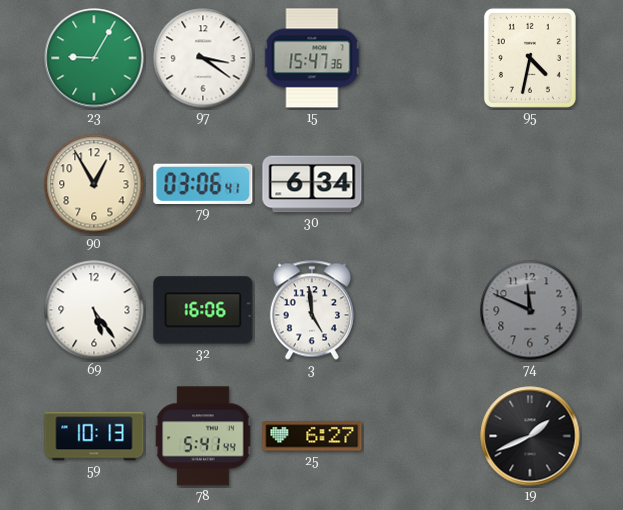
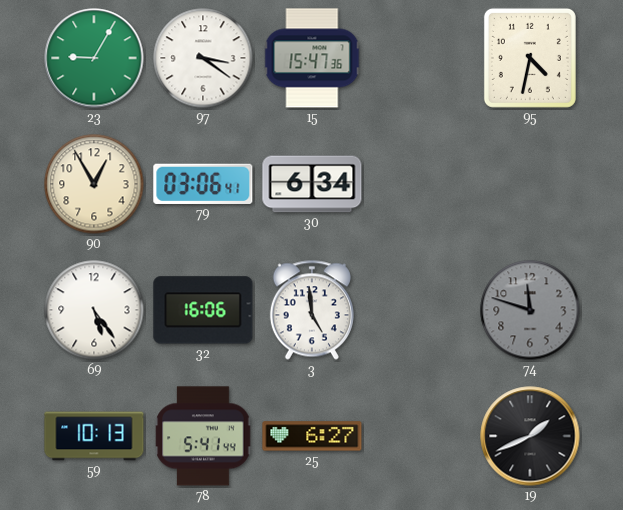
74: 11:49 -> 11:48
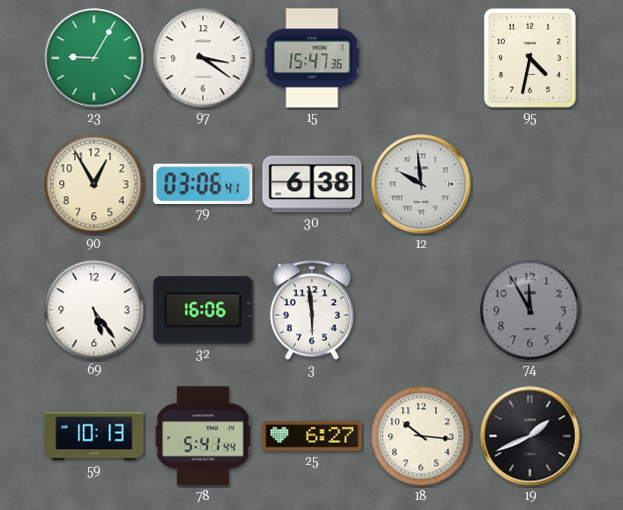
30: 6:34 -> 6:38
12: none -> 9:59
3: 4:59 -> 5:59
74: 11:48 -> 11:55
18: none -> 10:16
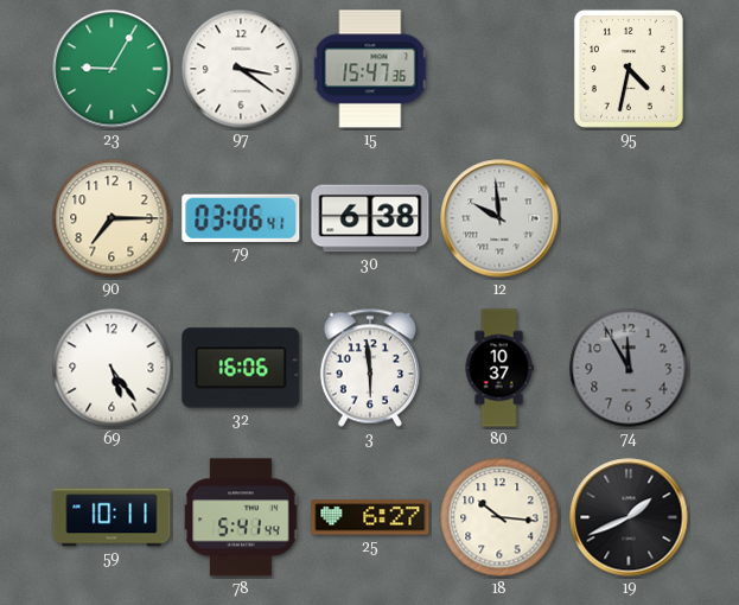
90: 12:55 -> 7:15
80: none -> 10:37
59: 10:13 -> 10:11
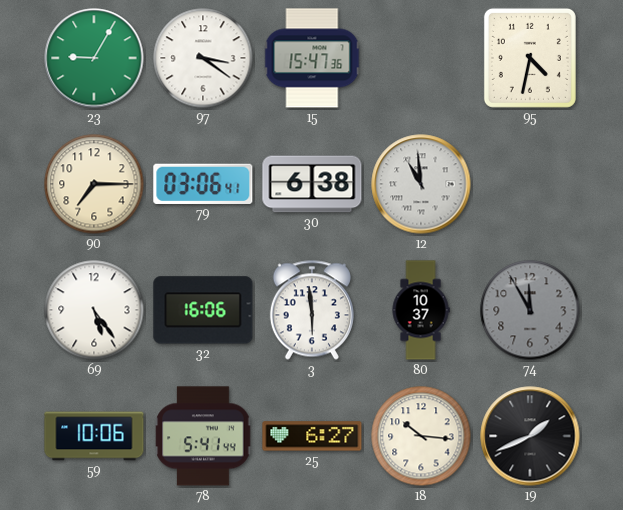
12: 9:59 -> 10:59
59: 10:11 -> 10:06
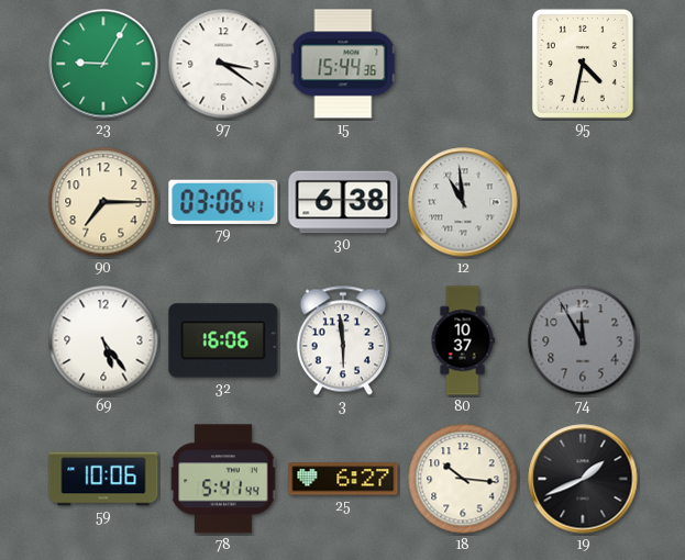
15: 15:47 -> 15:44
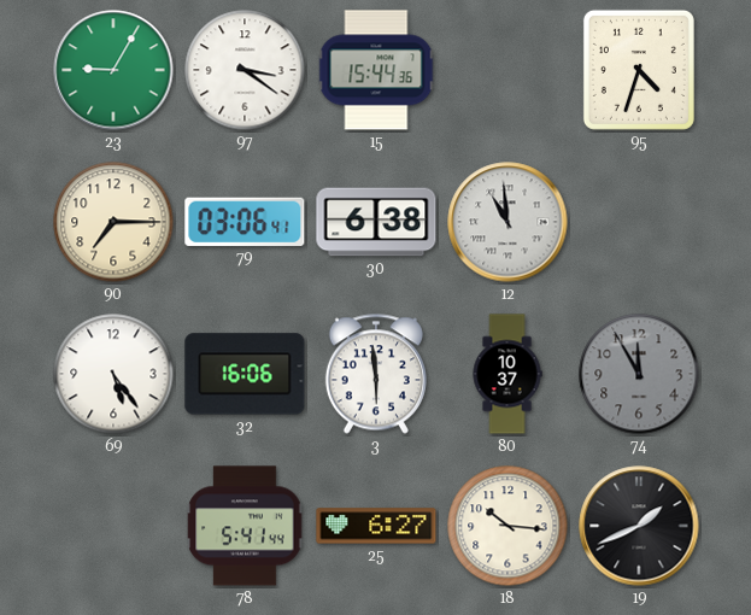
95: 4:32 -> 4:33
59: 10:06 -> none
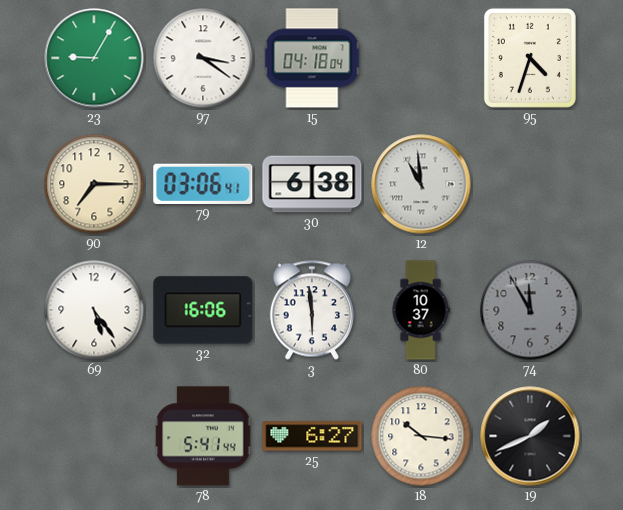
15: 15:44 -> 04:18
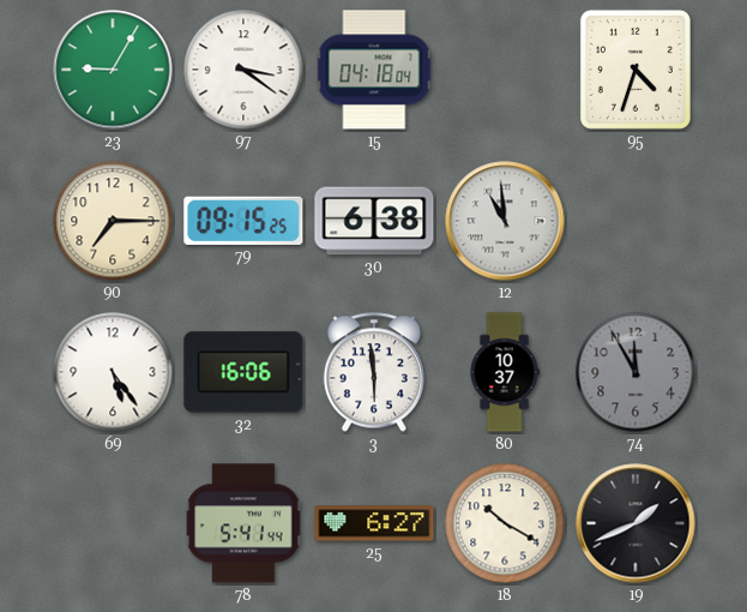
79: 03:06 -> 09:15
18: 10:16 -> 10:20
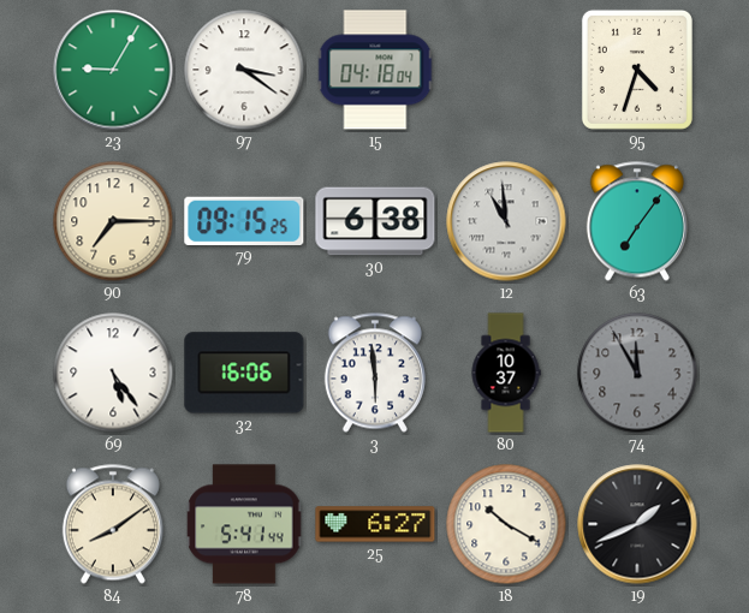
63: none -> 7:06
84: none -> 8:09
